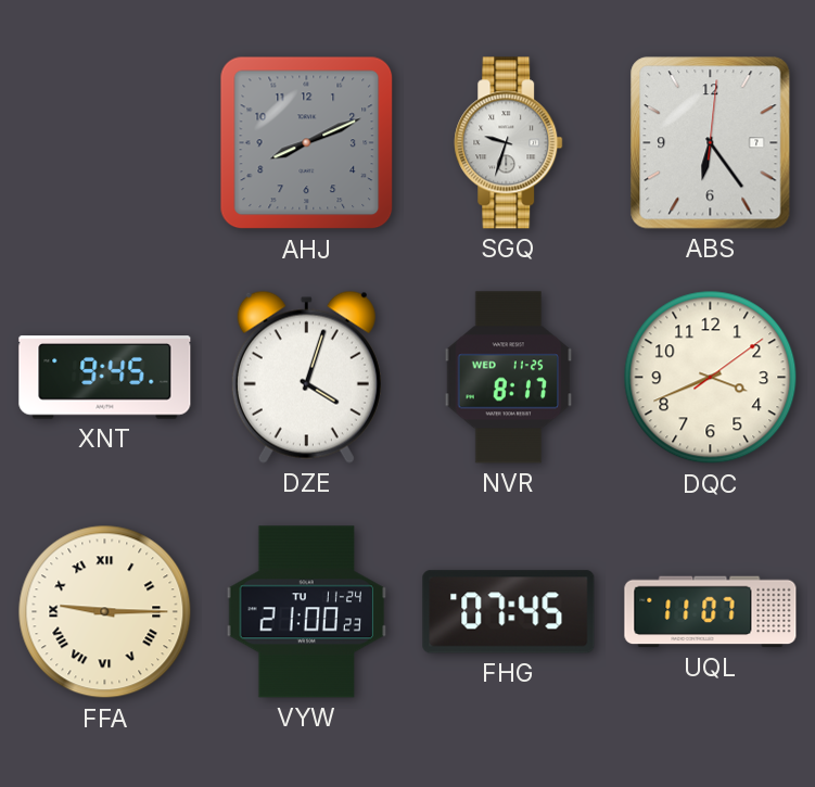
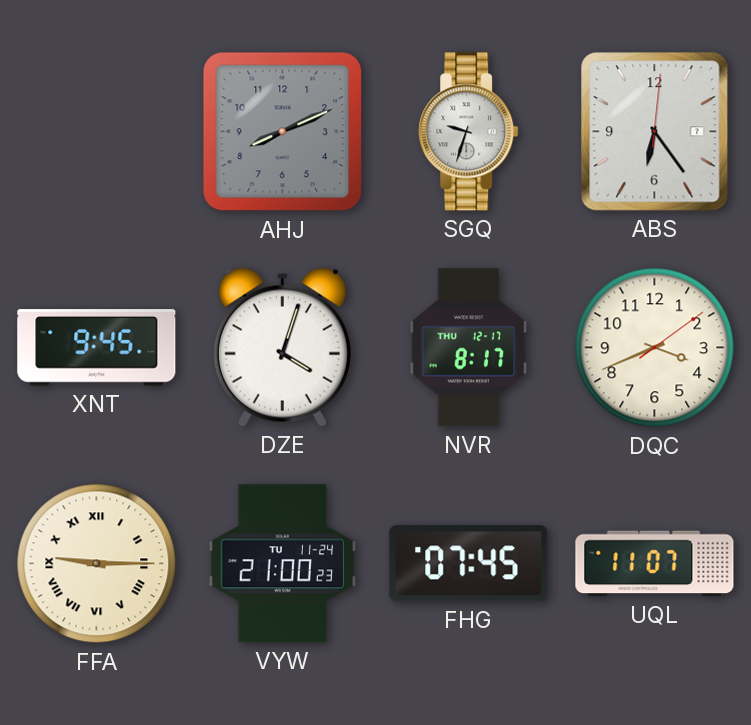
NVR date: WED 11-25 -> THU 12-17
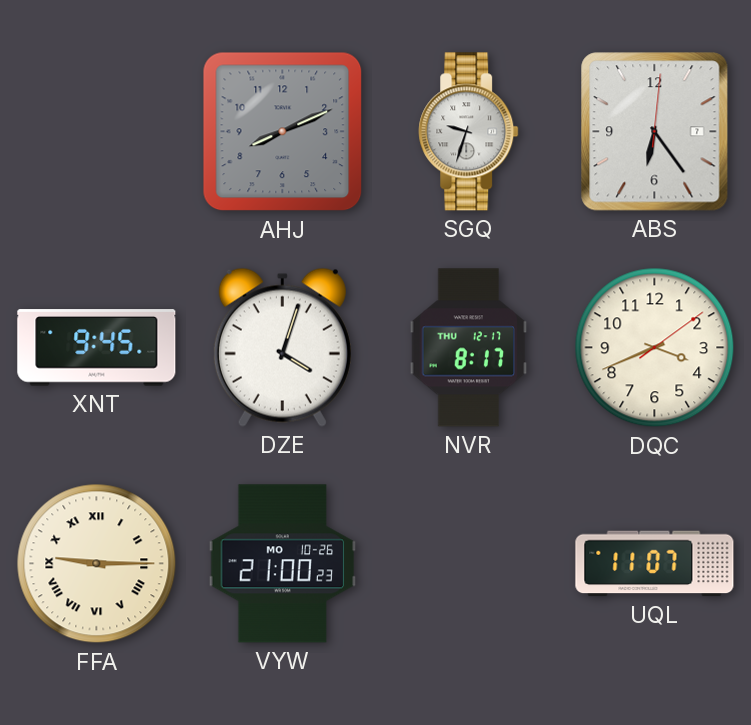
VYW date: TU 11-24 -> MO 10-26
FHG: 07:45 -> none
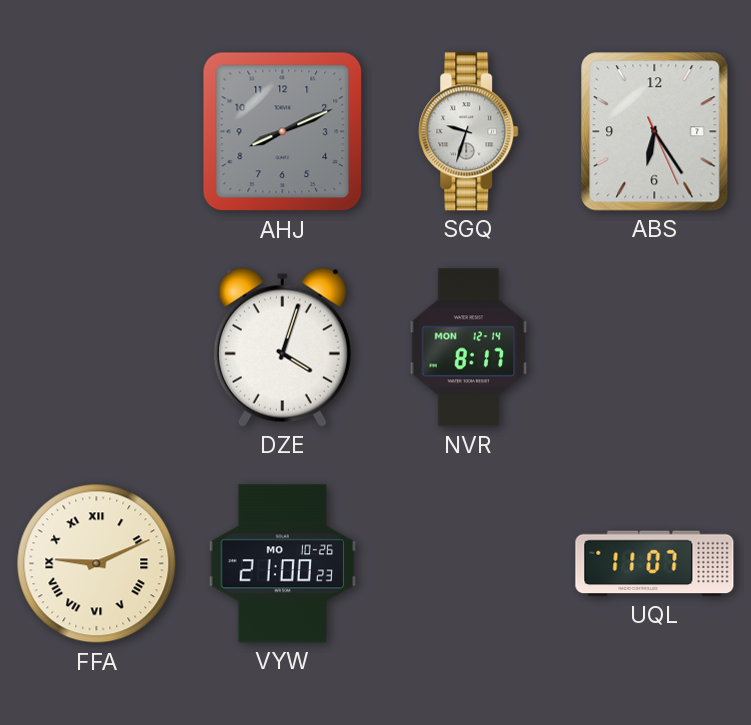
ABS: 6:24:01 -> 6:24:26
XNT: 9:45 -> none
NVR date: THU 12-17 -> MON 12-14
DQC: 3:41 -> none
FFA: 9:15 -> 9:11
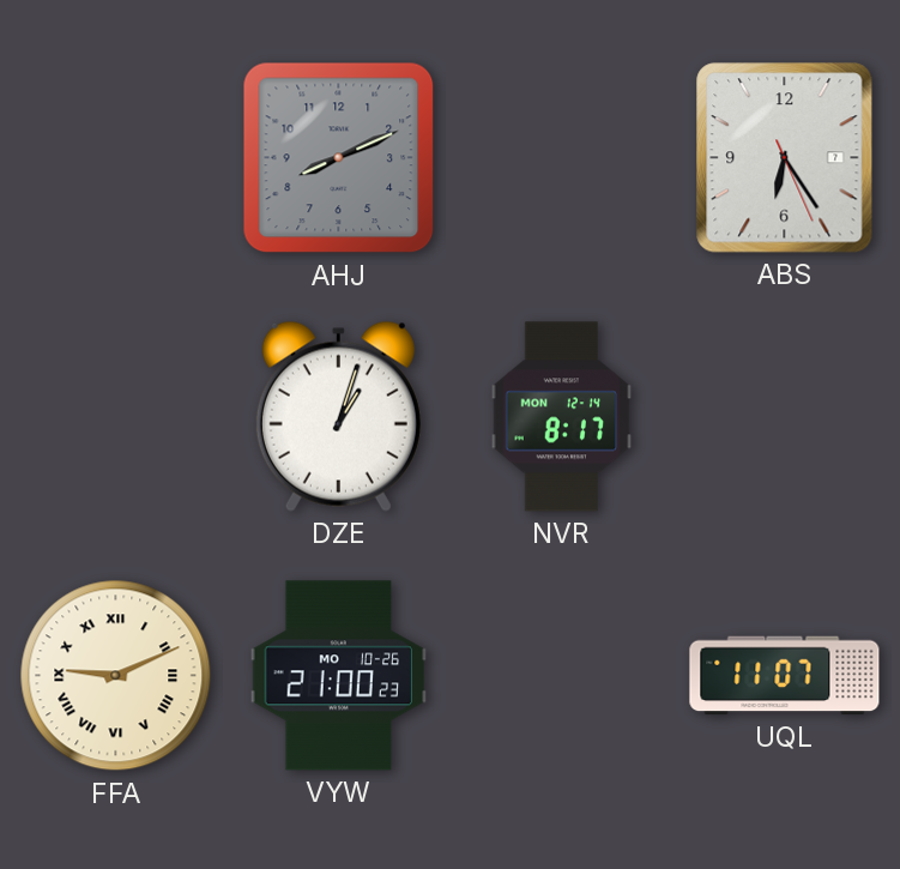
SGQ: 9:33 -> none
DZE: 4:03 -> 1:03
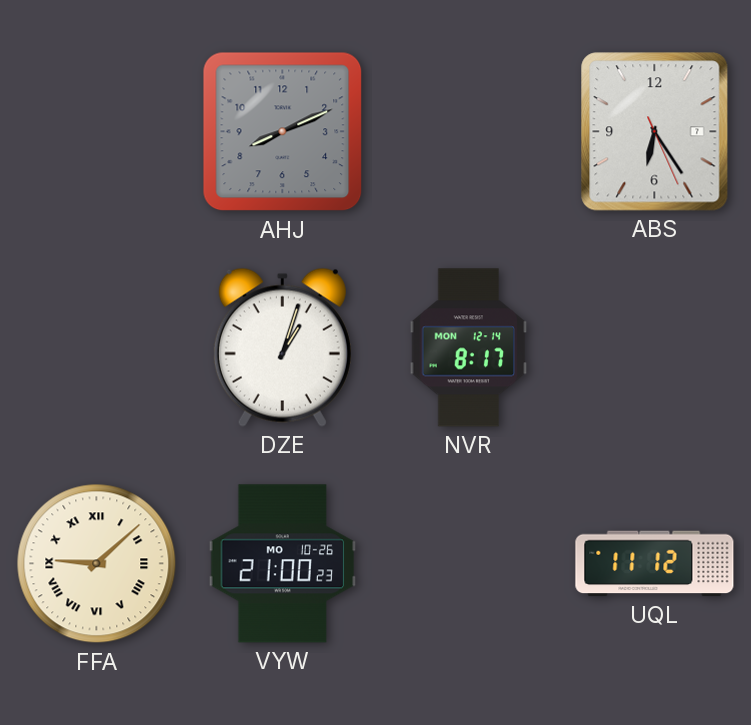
FFA: 9:11 -> 9:08
UQL: 11:07 -> 11:12
